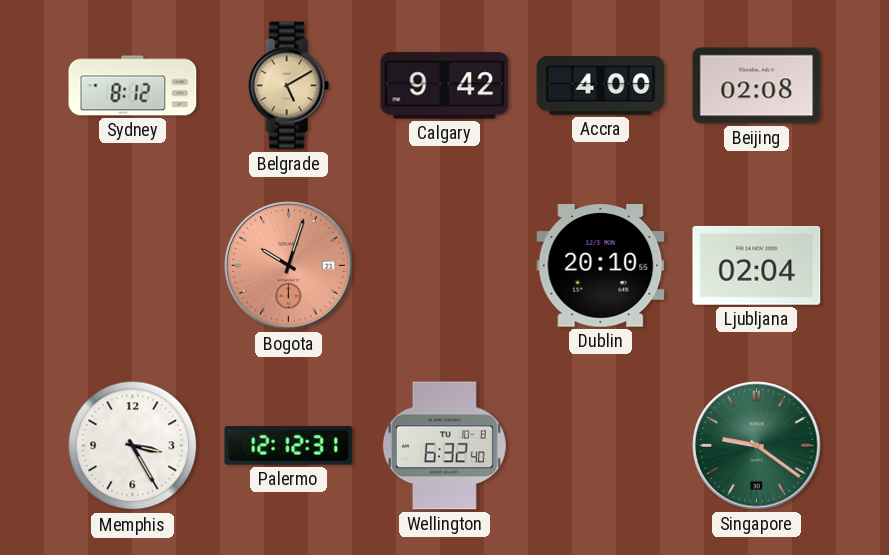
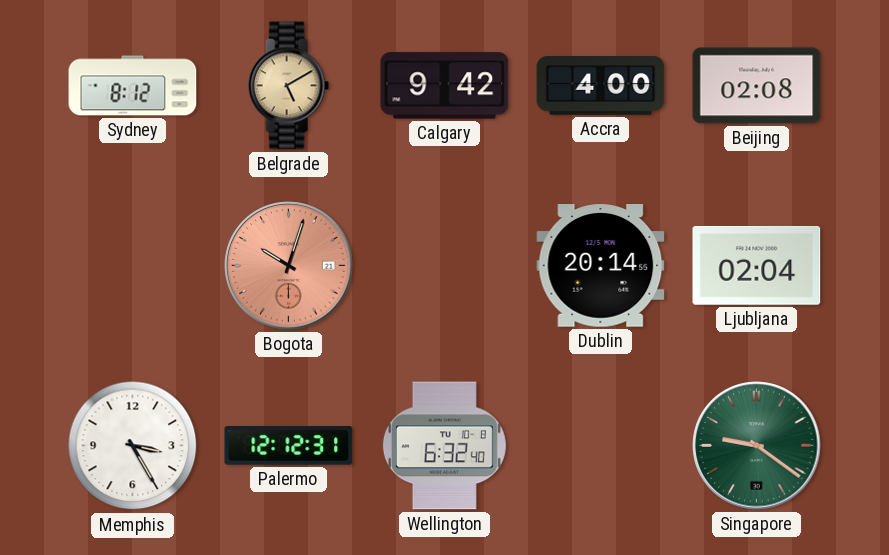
Dublin: 20:10 -> 20:14
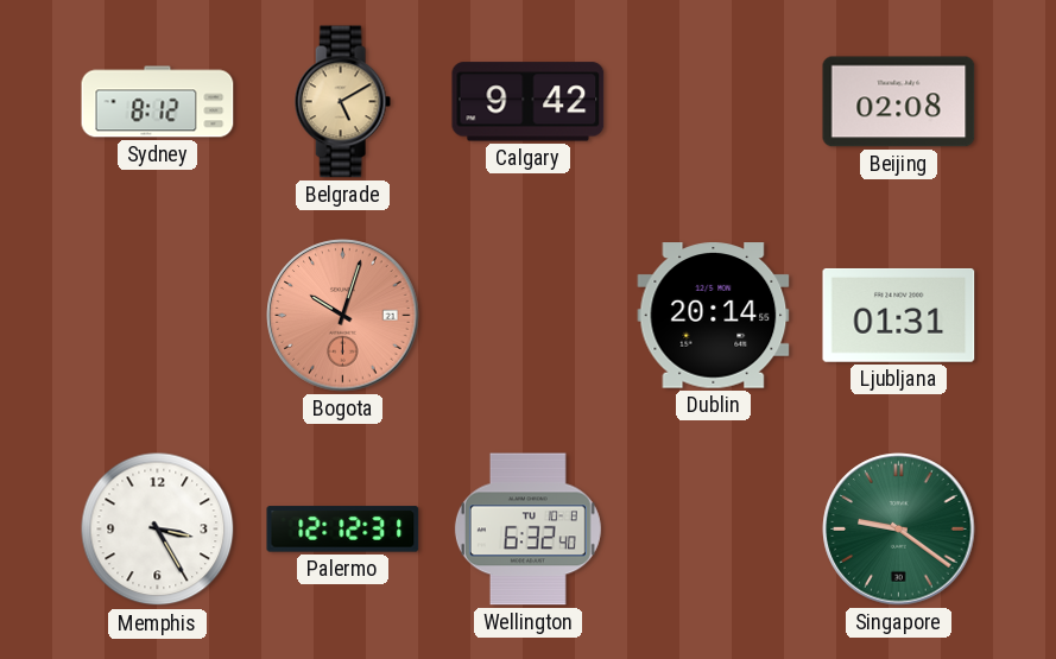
Accra: 4:00 -> none
Ljubljana: 02:04 -> 01:31
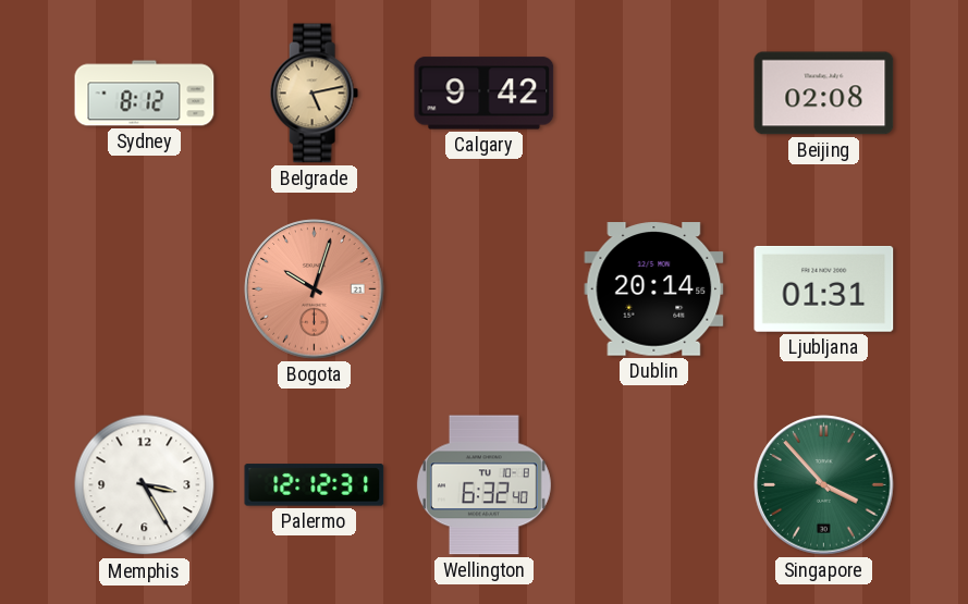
Belgrade: 5:10 -> 5:13
Singapore: 9:21 -> 3:53
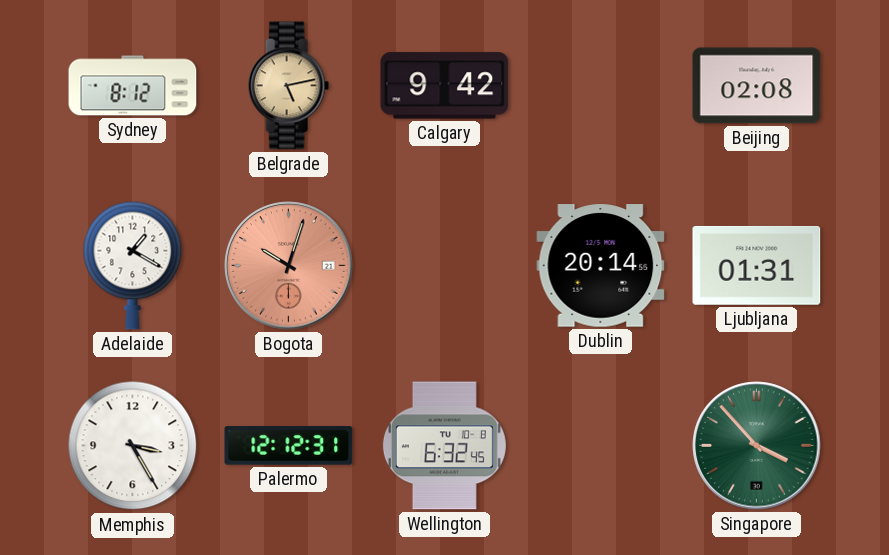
Adelaide: none -> 1:20
Wellington: 6:32:40 -> 6:32:45
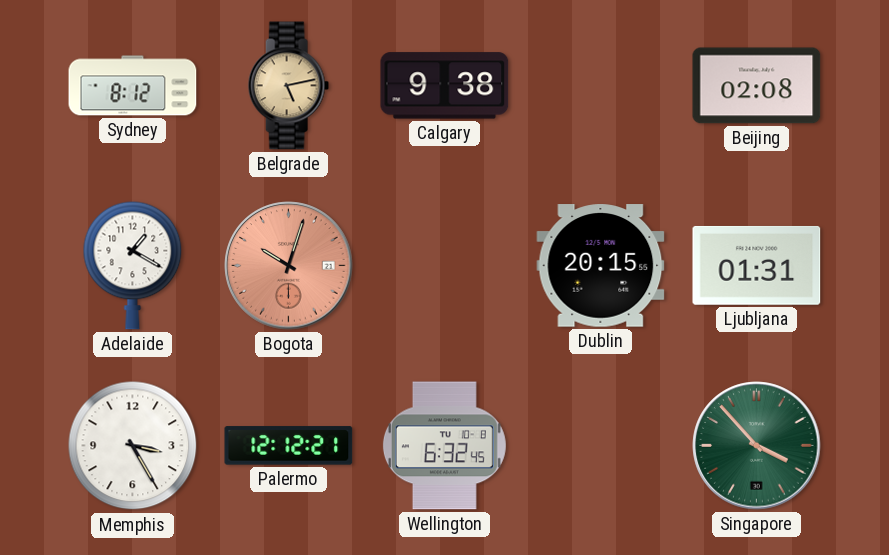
Calgary: 9:42 -> 9:38
Dublin: 20:14 -> 20:15
Palermo: 12:12:31 -> 12:12:21
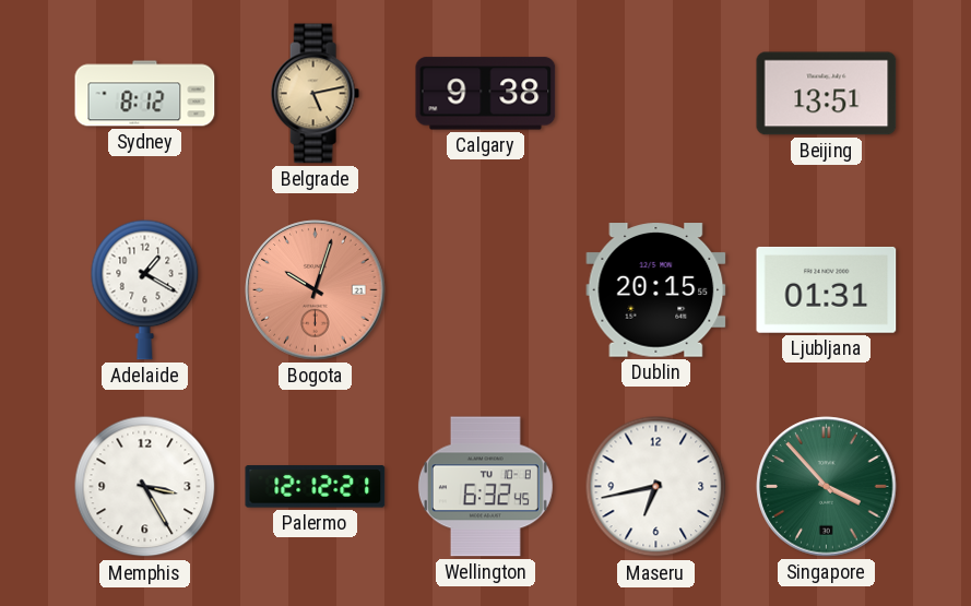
Beijing: 02:08 -> 13:51
Maseru: none -> 6:43
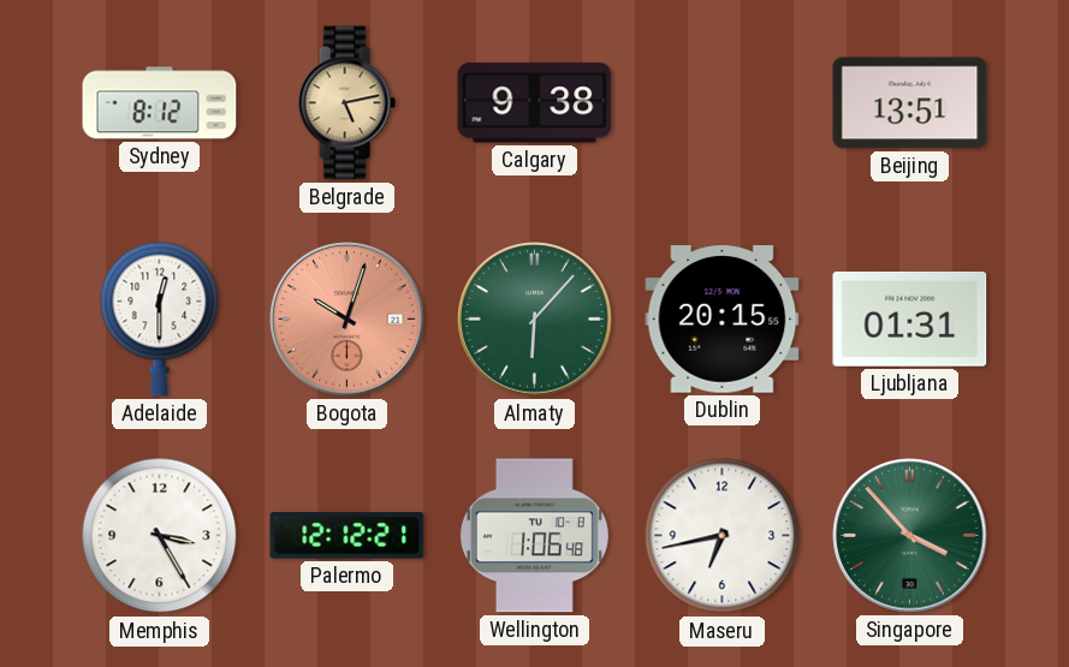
Adelaide: 1:20 -> 12:30
Almaty: none -> 6:07
Wellington: 6:32 -> 1:06
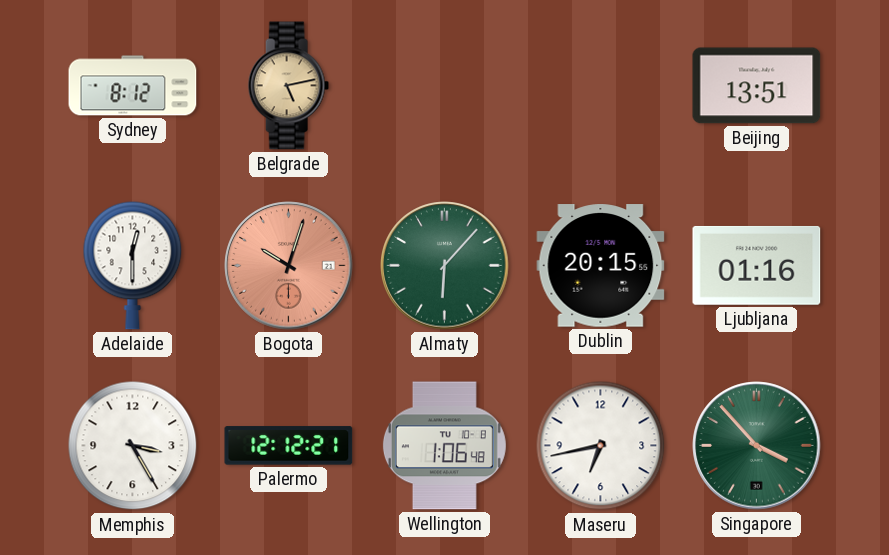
Calgary: 9:38 -> none
Ljubljana: 01:31 -> 01:16
